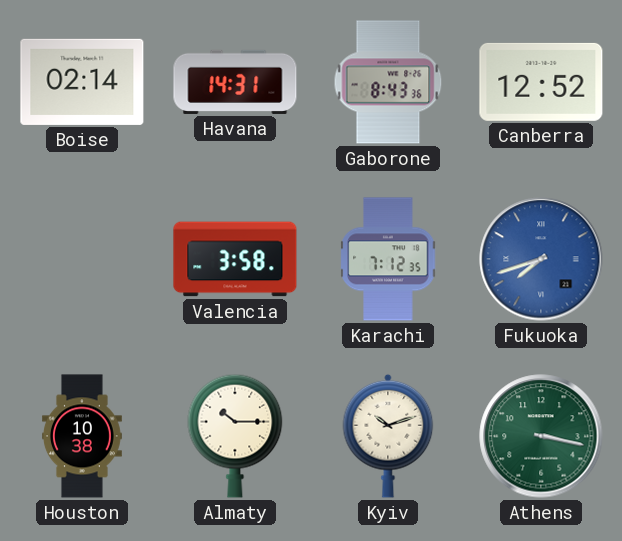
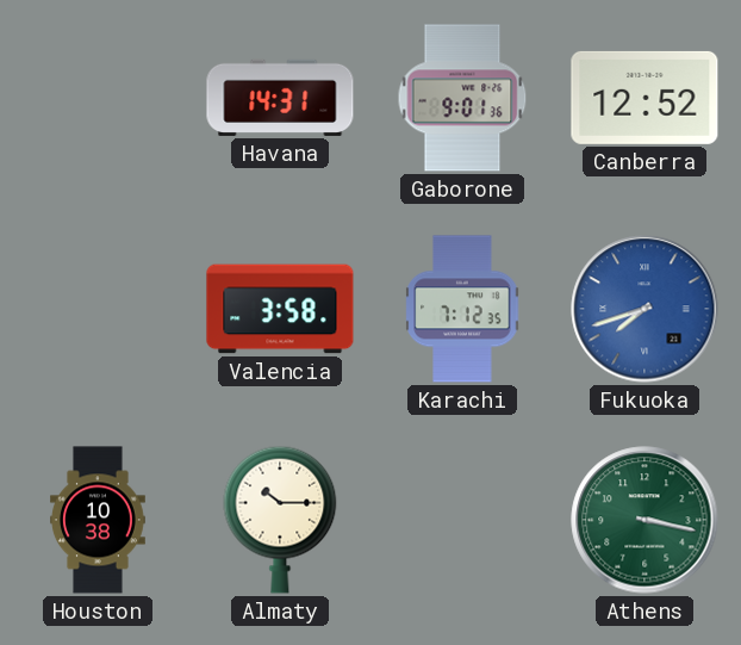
Boise: 02:14 -> none
Gaborone: 8:43 -> 9:01
Kyiv: 10:12 -> none
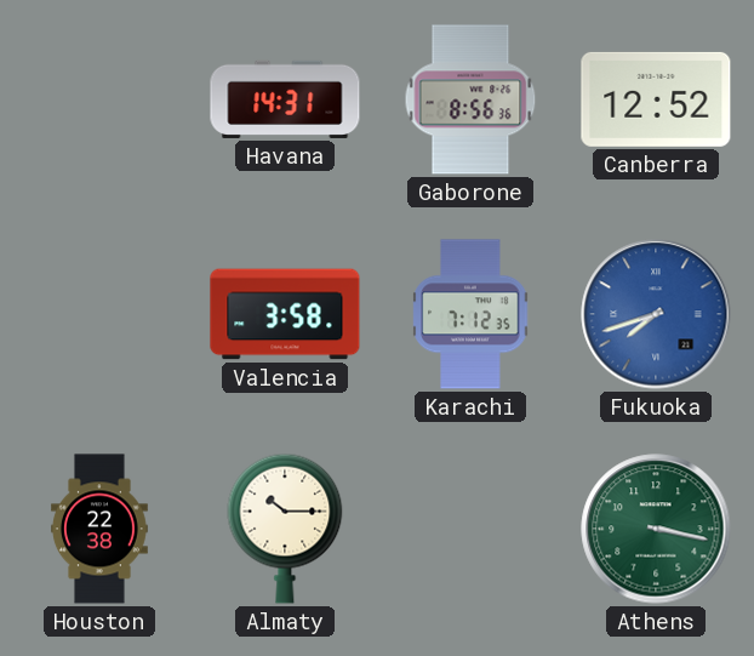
Gaborone: 9:01 -> 8:56
Houston: 10:38 -> 22:38
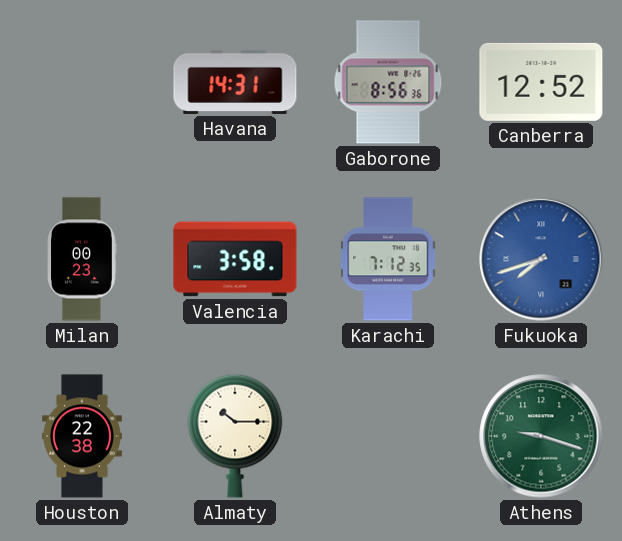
Milan: none -> 00:23
Athens: 3:17 -> 9:18
